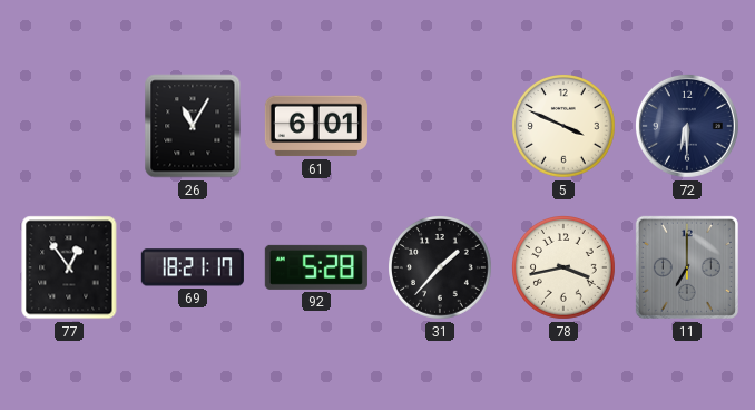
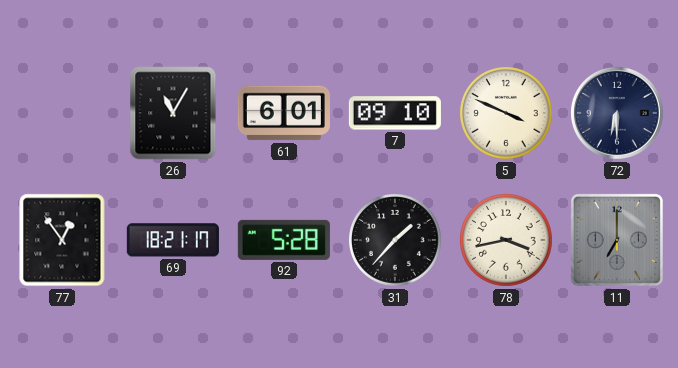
7: none -> 09:10
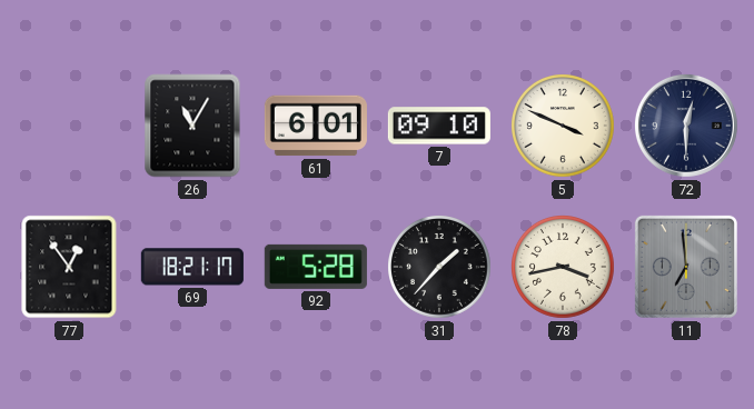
72: 6:30 -> 12:30
11: 7:00 -> 6:59
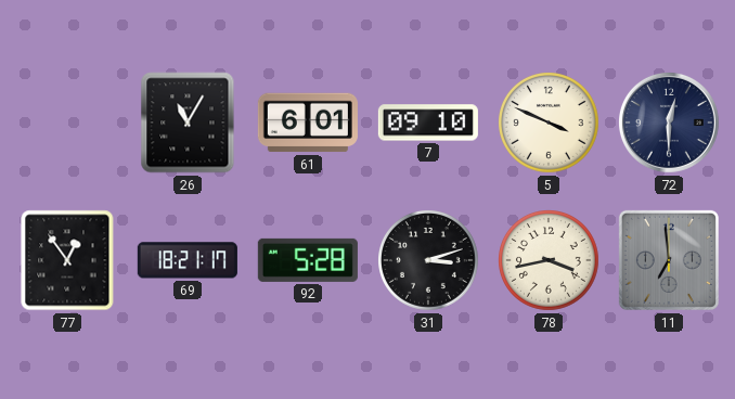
31: 1:37 -> 3:12
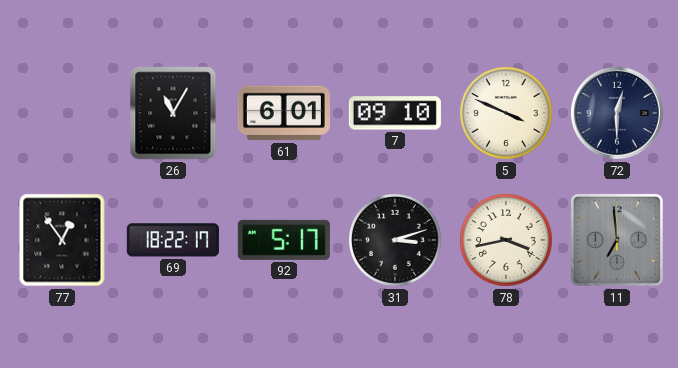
69: 18:21 -> 18:22
92: 5:28 -> 5:17
